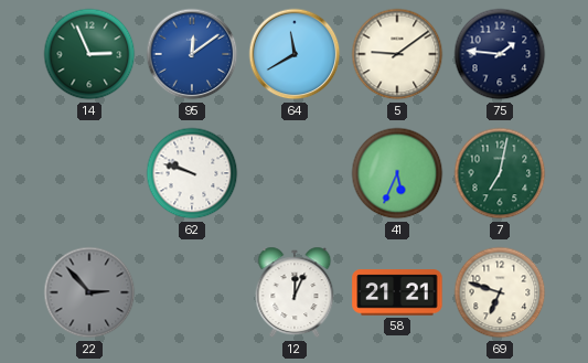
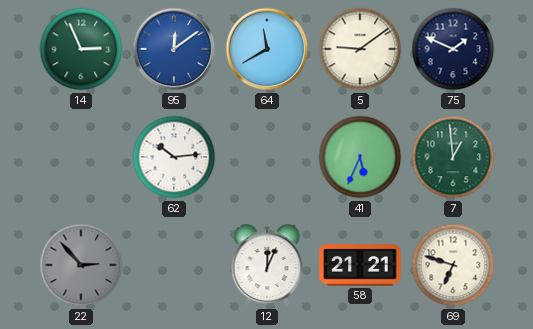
75: 1:46 -> 1:49
62: 9:48 -> 10:14
7: 7:02 -> 12:59
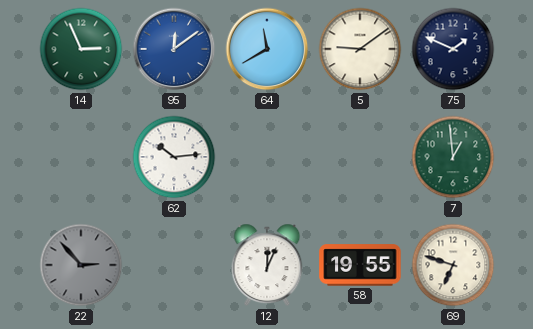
41: 5:34 -> none
58: 21:21 -> 19:55
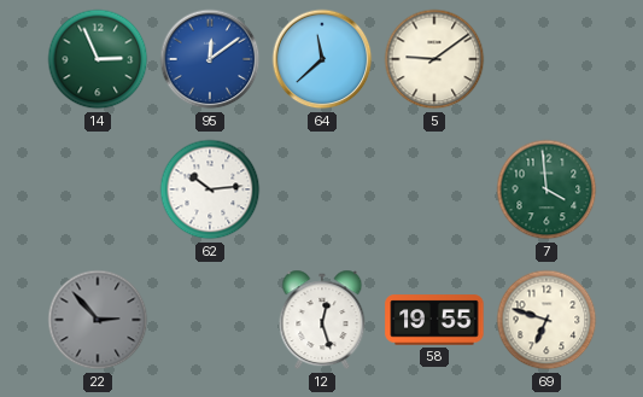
64: 11:40 -> 11:38
75: 1:49 -> none
7: 12:59 -> 3:59
12: 12:04 -> 12:27
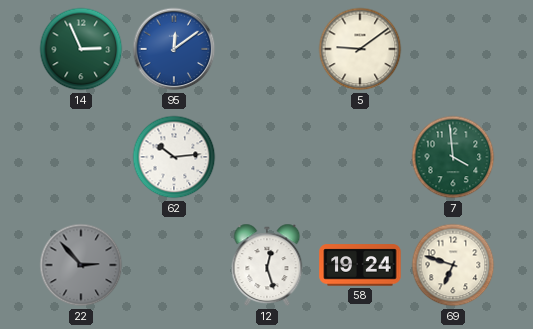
64: 11:38 -> none
58: 19:55 -> 19:24
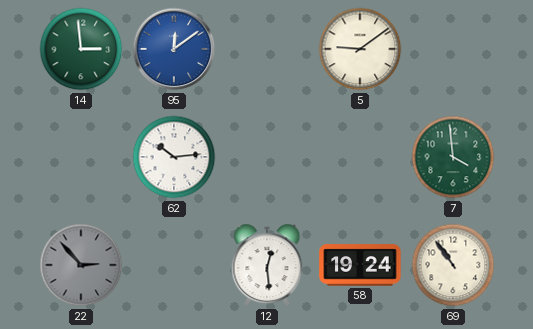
14: 2:56 -> 2:59
12: 12:27 -> 12:29
69: 6:48 -> 10:54
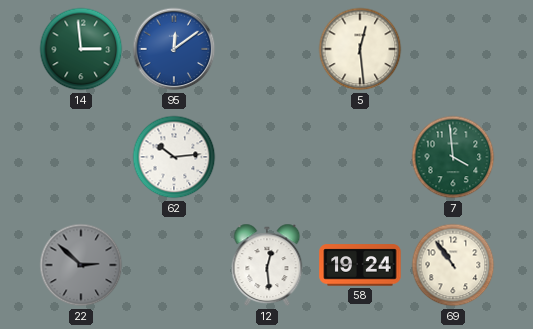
5: 9:09 -> 12:29
22: 2:53 -> 2:52
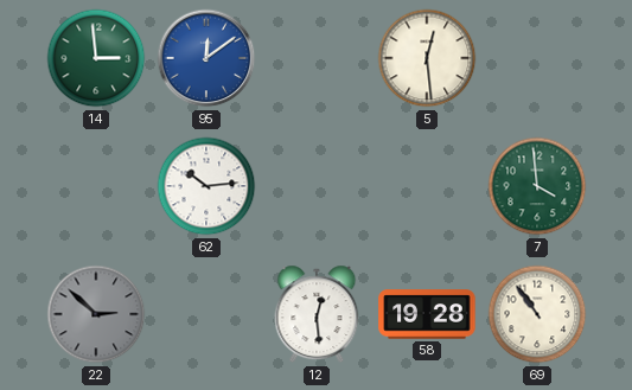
58: 19:24 -> 19:28
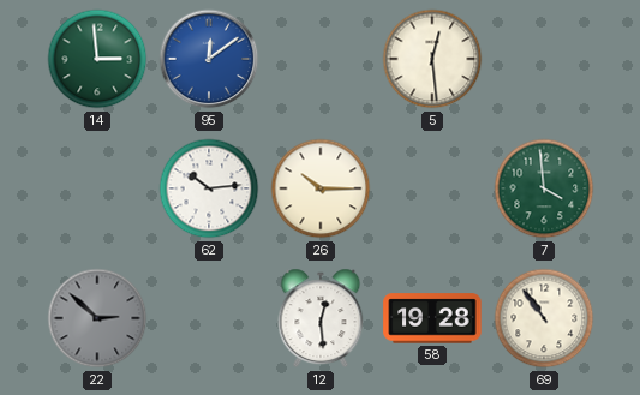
26: none -> 10:15
